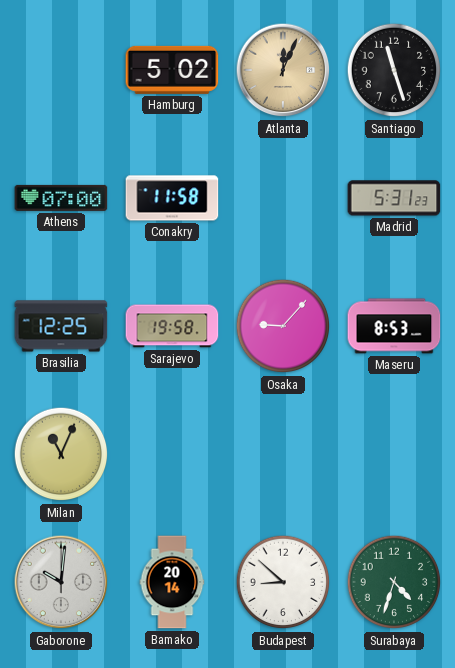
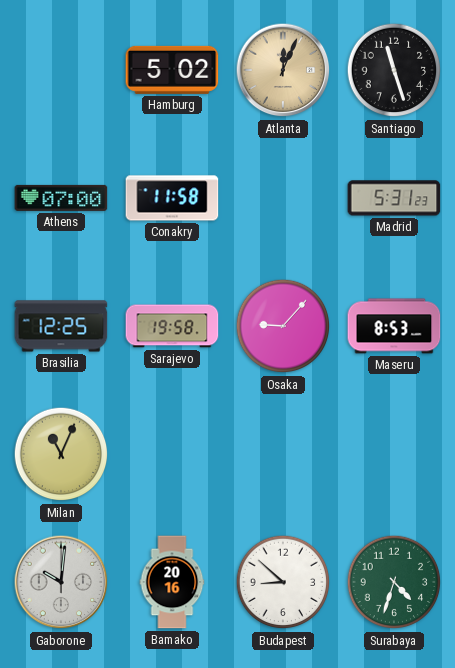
Bamako: 20:14 -> 20:16
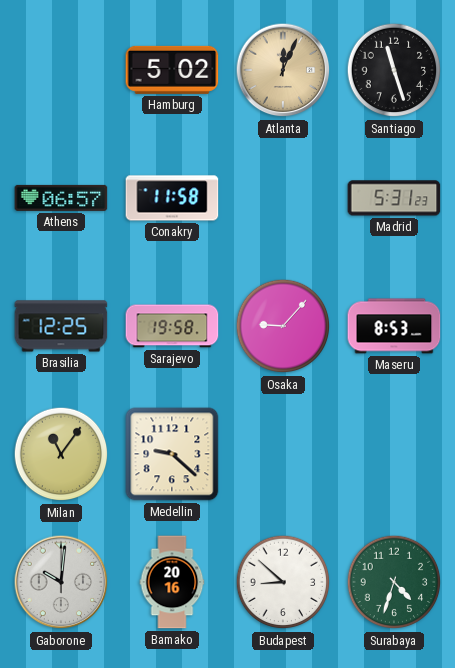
Athens: 07:00 -> 06:57
Milan: 11:04 -> 11:06
Medellin: none -> 9:22
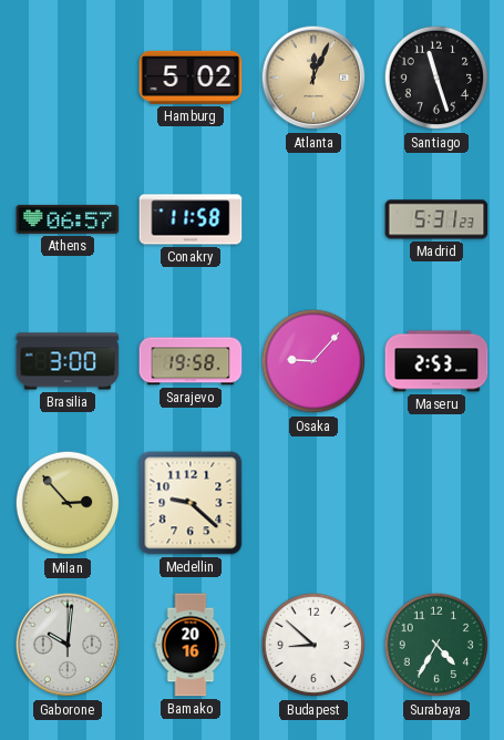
Brasilia: 12:25 -> 3:00
Maseru: 8:53 -> 2:53
Milan: 11:06 -> 2:53
Surabaya: 4:33 -> 4:35
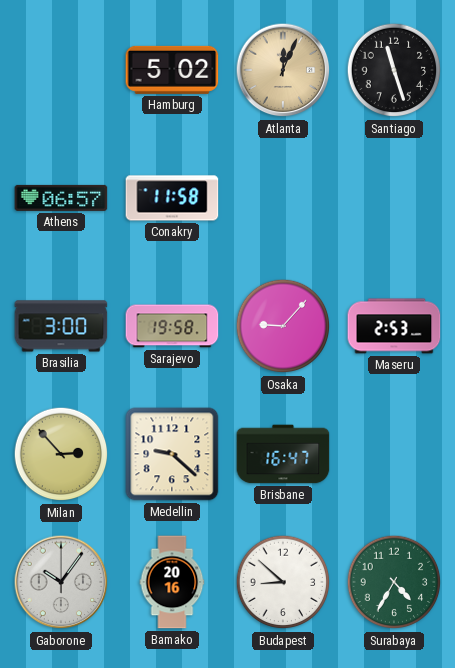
Madrid: 5:31 -> none
Brisbane: none -> 16:47
Gaborone: 10:01 -> 10:06
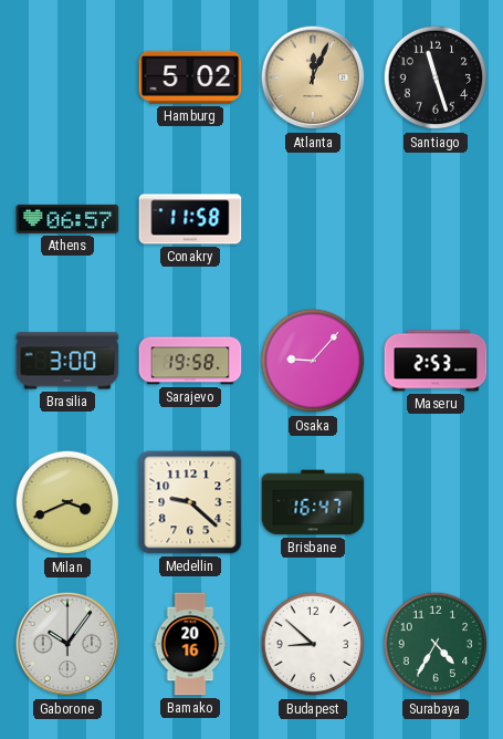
Milan: 2:53 -> 3:41
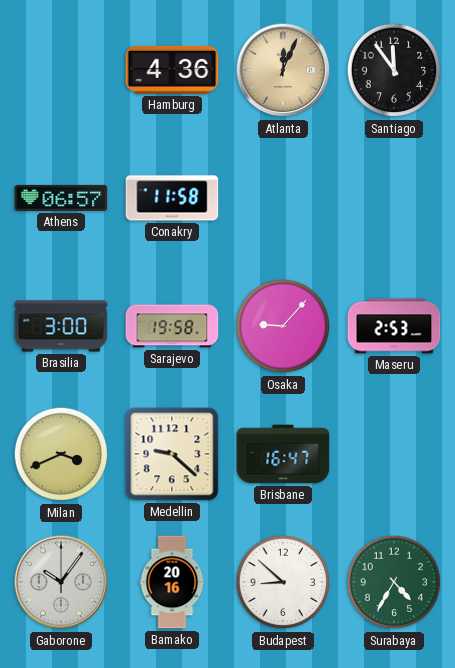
Hamburg: 5:02 -> 4:36
Santiago: 11:27 -> 11:54
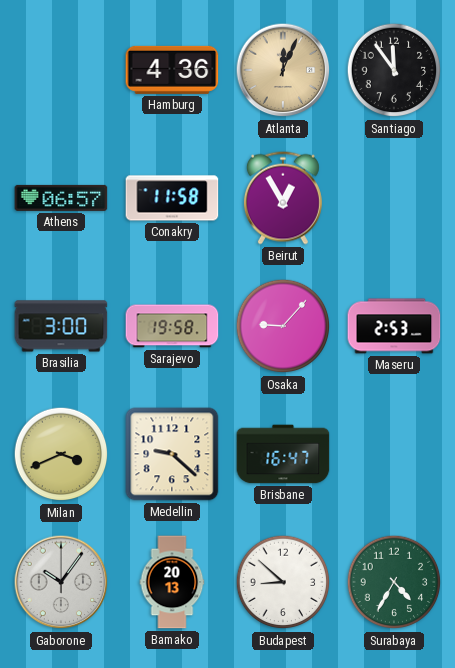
Beirut: none -> 12:55
Bamako: 20:16 -> 20:13
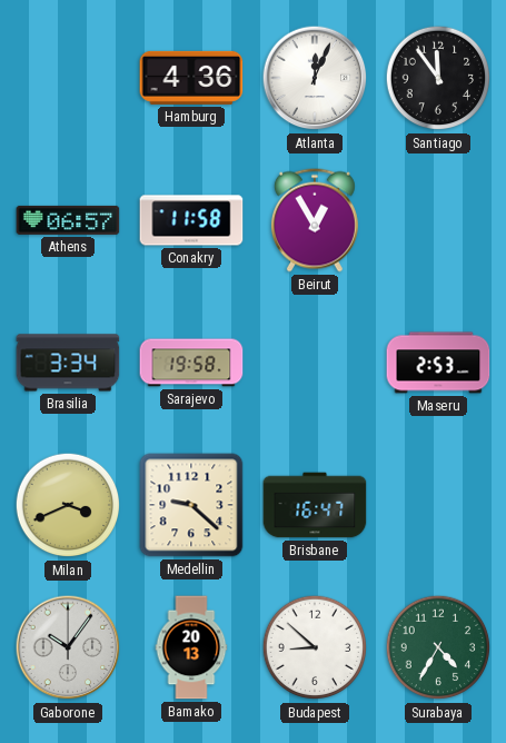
Atlanta dial: champagne -> white
Brasilia: 3:00 -> 3:34
Osaka: 9:07 -> none
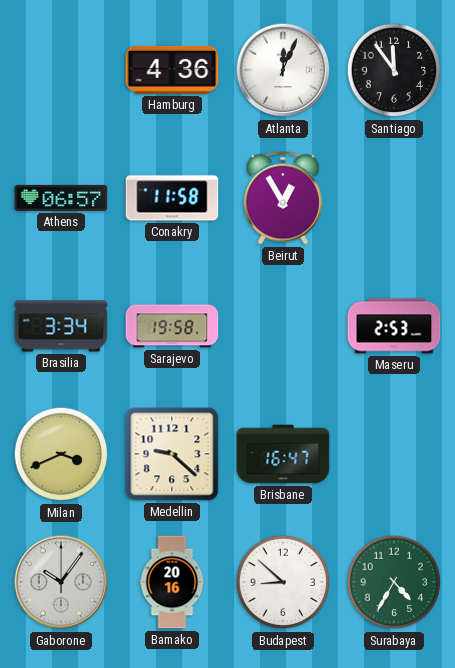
Bamako: 20:13 -> 20:16
